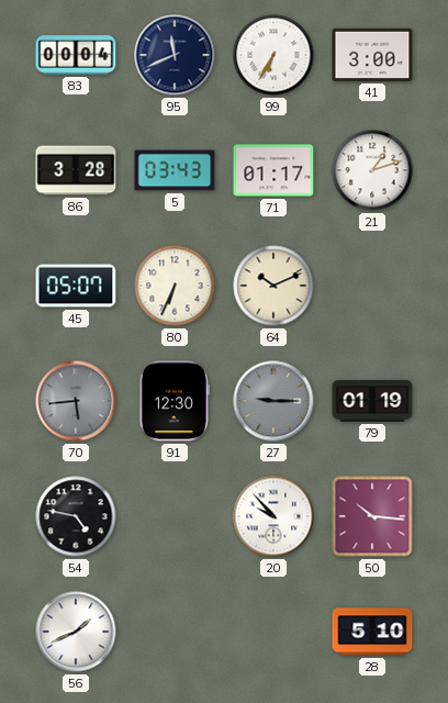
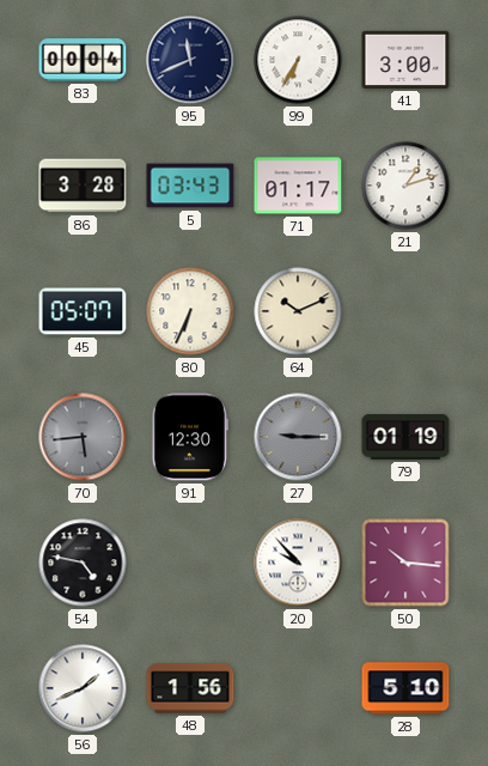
48: none -> 1:56
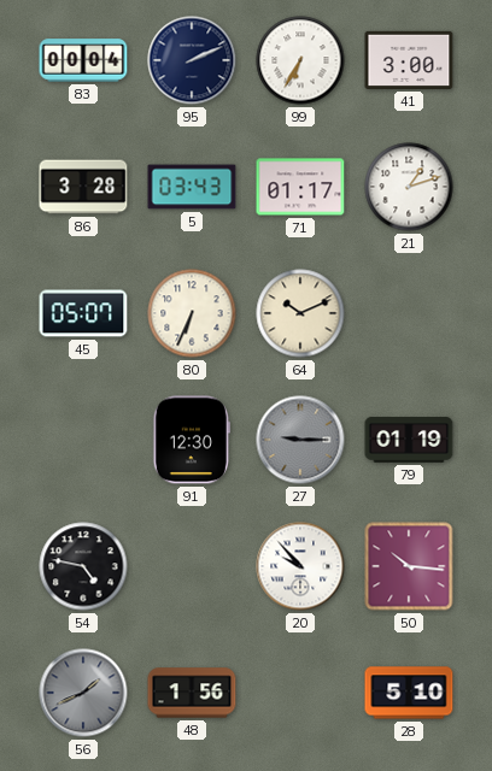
95: 11:41 -> 2:11
70: 5:44 -> none
56 dial: white -> grey
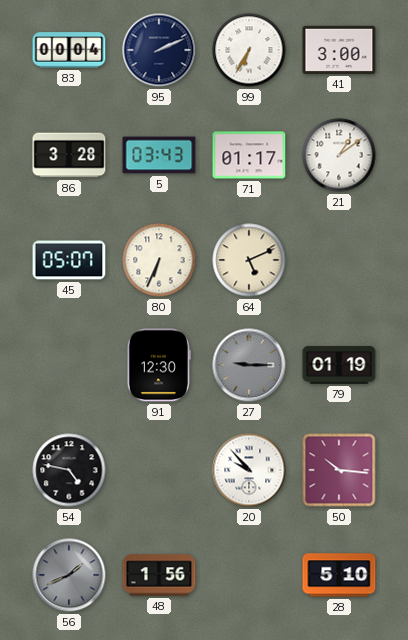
21: 1:12 -> 1:09
64: 10:11 -> 5:11
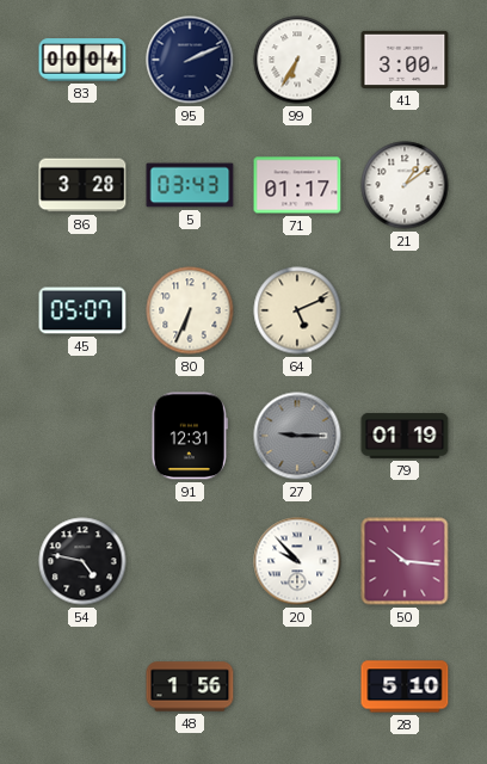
91: 12:30 -> 12:31
56: 1:41 -> none
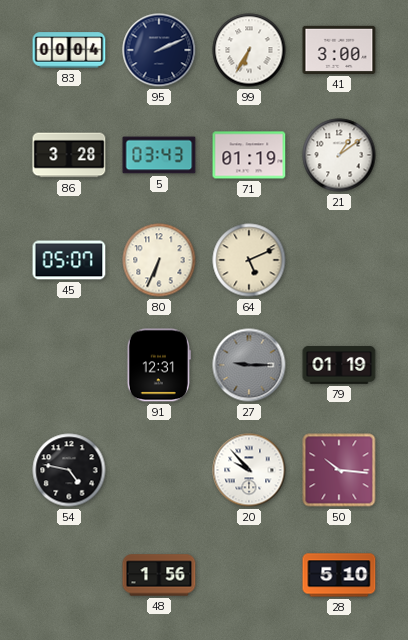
71: 01:17 -> 01:19
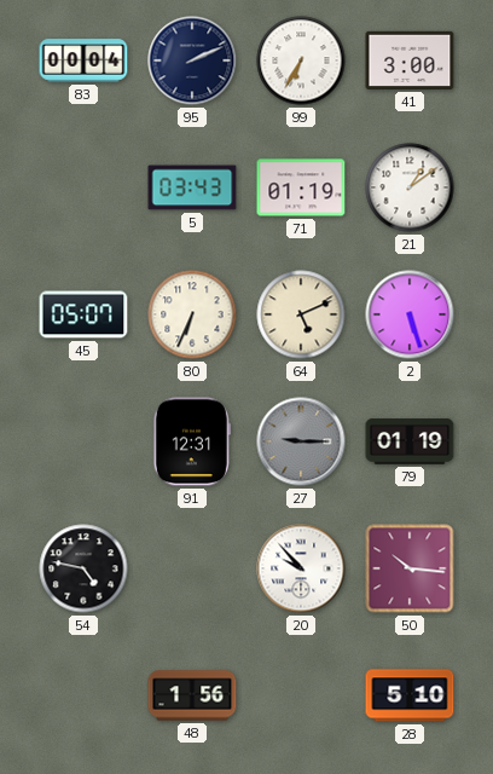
86: 3:28 -> none
2: none -> 5:27
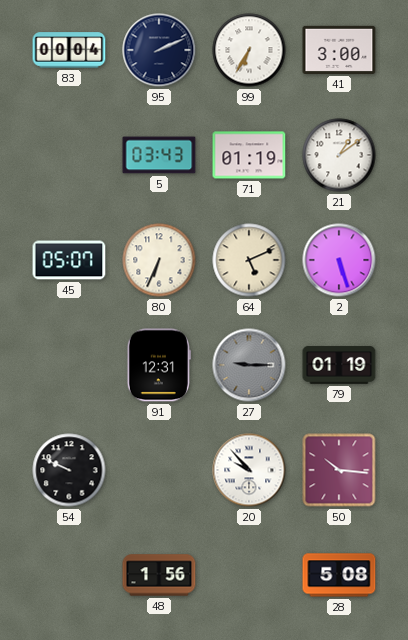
54: 4:47 -> 9:49
28: 5:10 -> 5:08
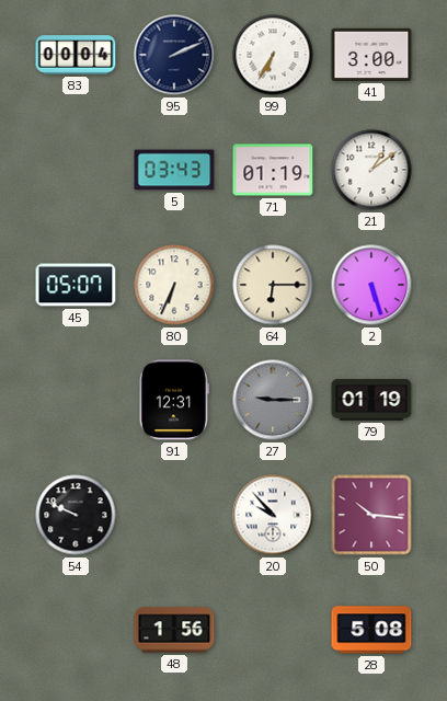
64: 5:11 -> 6:15
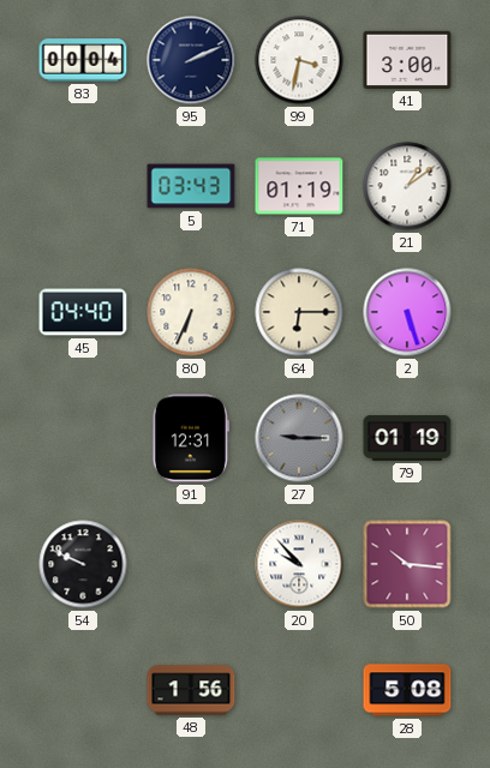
99: 6:35 -> 3:32
45: 05:07 -> 04:40
